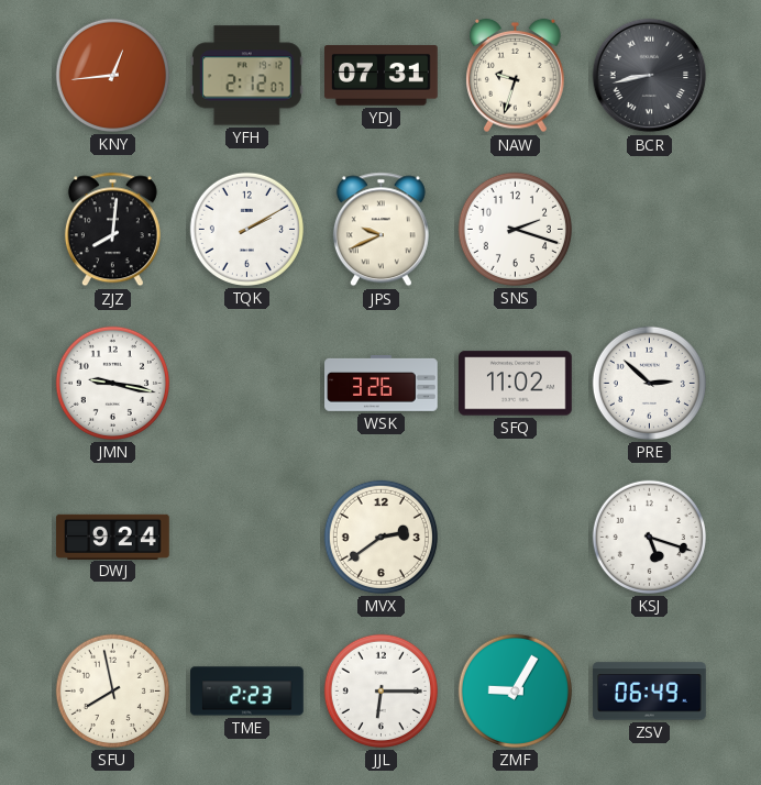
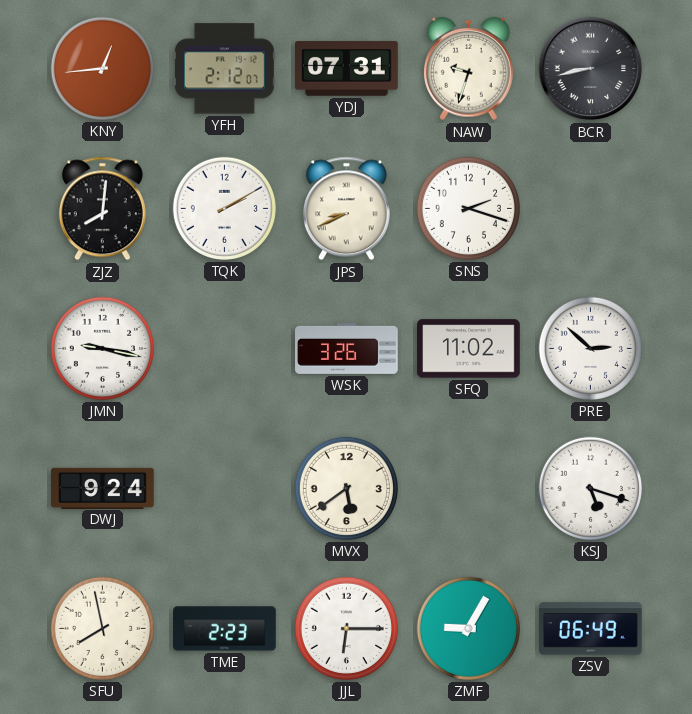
JPS: 9:41 -> 8:41
MVX: 2:39 -> 5:39
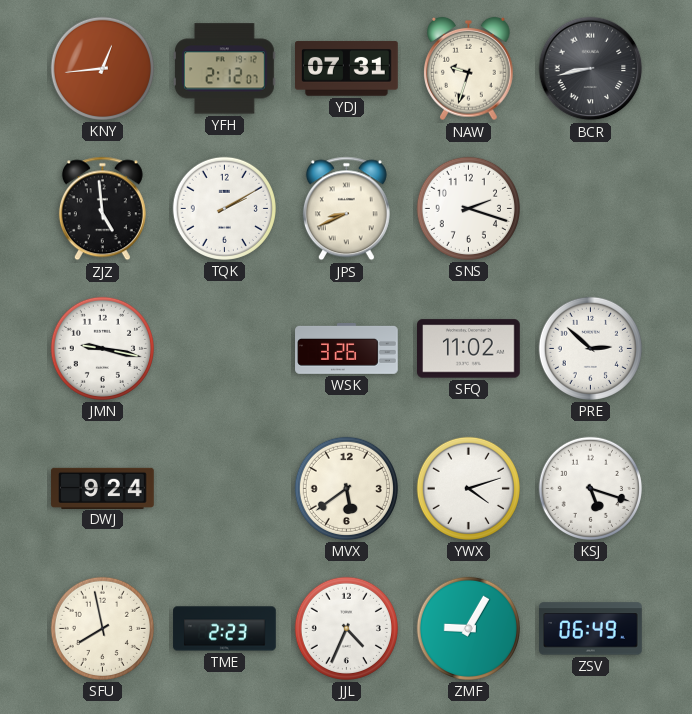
ZJZ: 8:01 -> 4:59
YWX: none -> 4:12
JJL: 6:15 -> 4:34
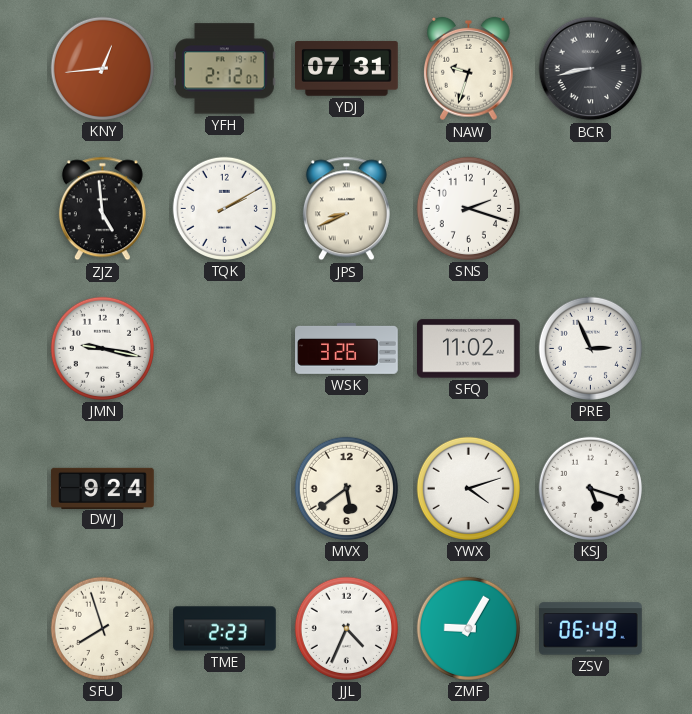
PRE: 2:52 -> 2:56
SFU: 7:58 -> 7:57
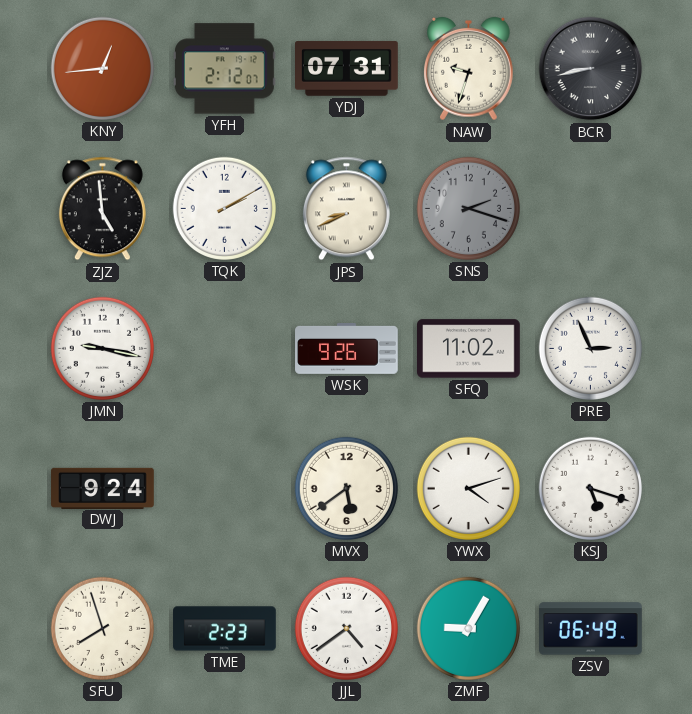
SNS dial: white -> grey
WSK: 3:26 -> 9:26
JJL: 4:34 -> 4:39
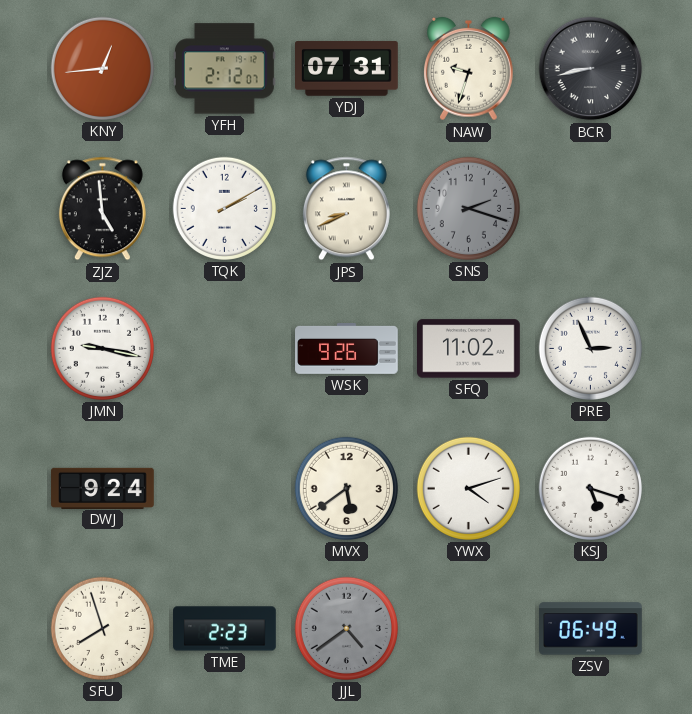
JJL dial: white -> grey
ZMF: 9:05 -> none
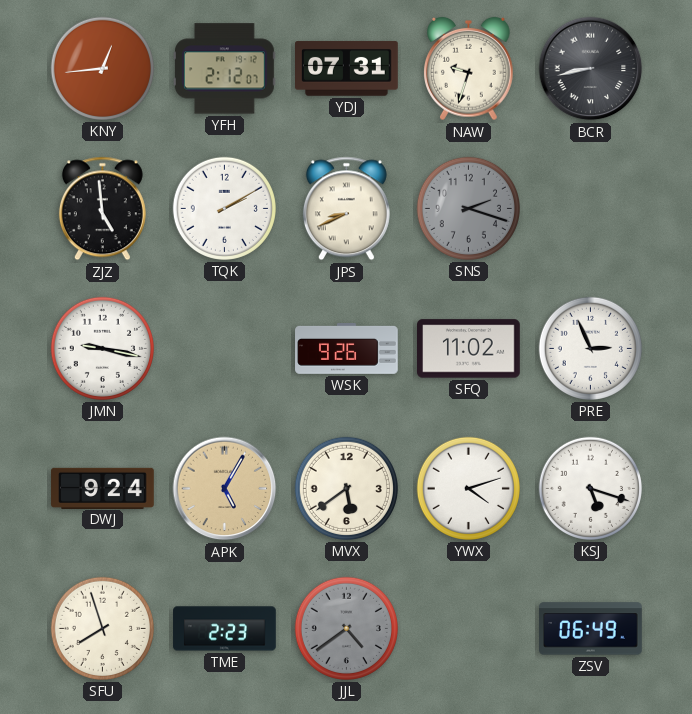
APK: none -> 5:05
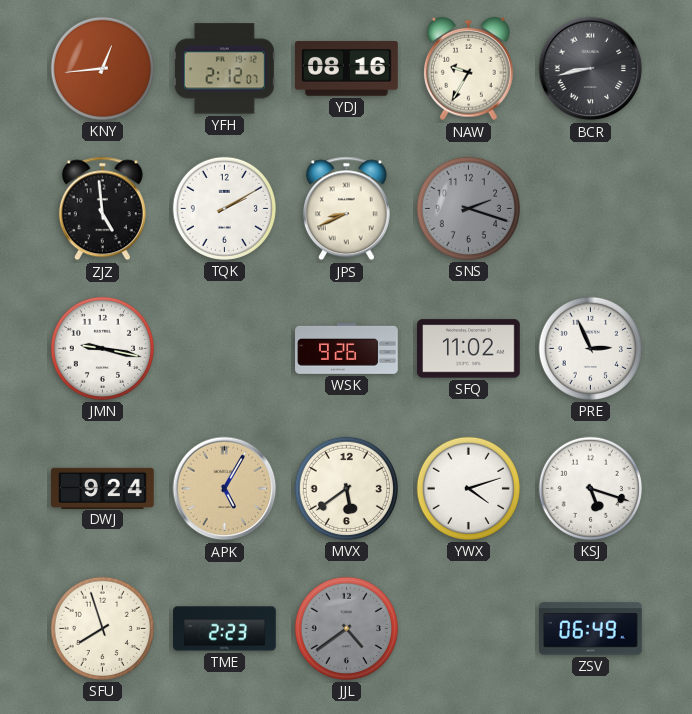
YDJ: 07:31 -> 08:16
NAW: 9:33 -> 9:35
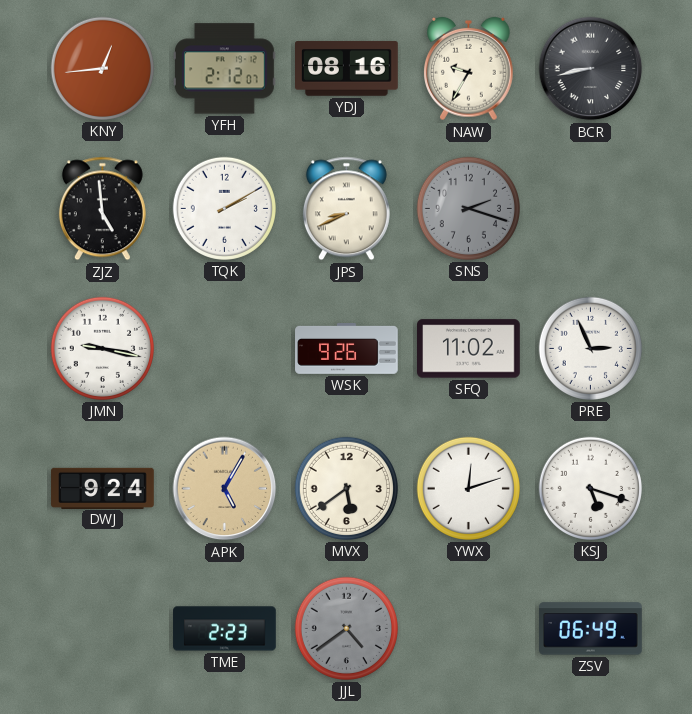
YWX: 4:12 -> 12:12
SFU: 7:57 -> none
